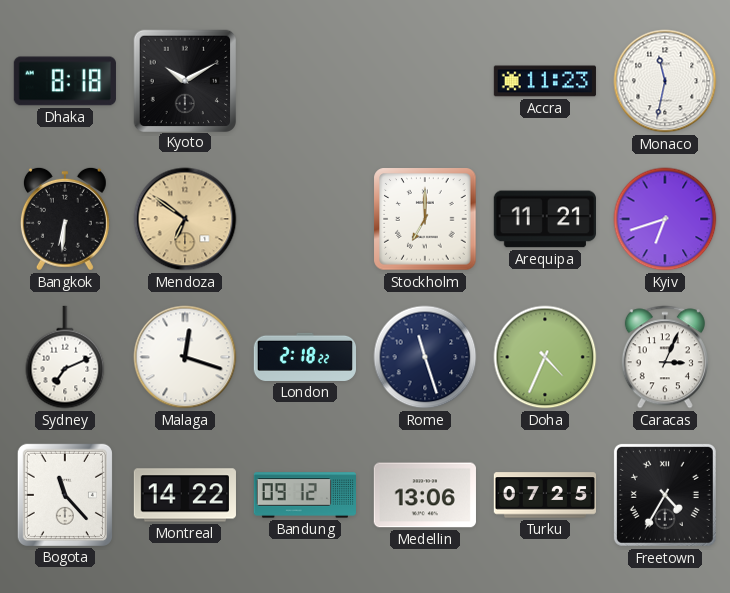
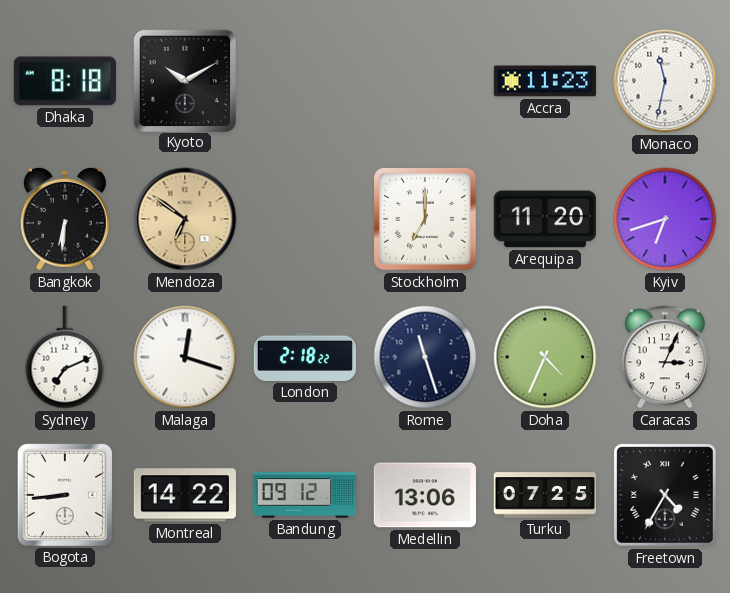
Arequipa: 11:21 -> 11:20
Bogota: 11:23 -> 8:44
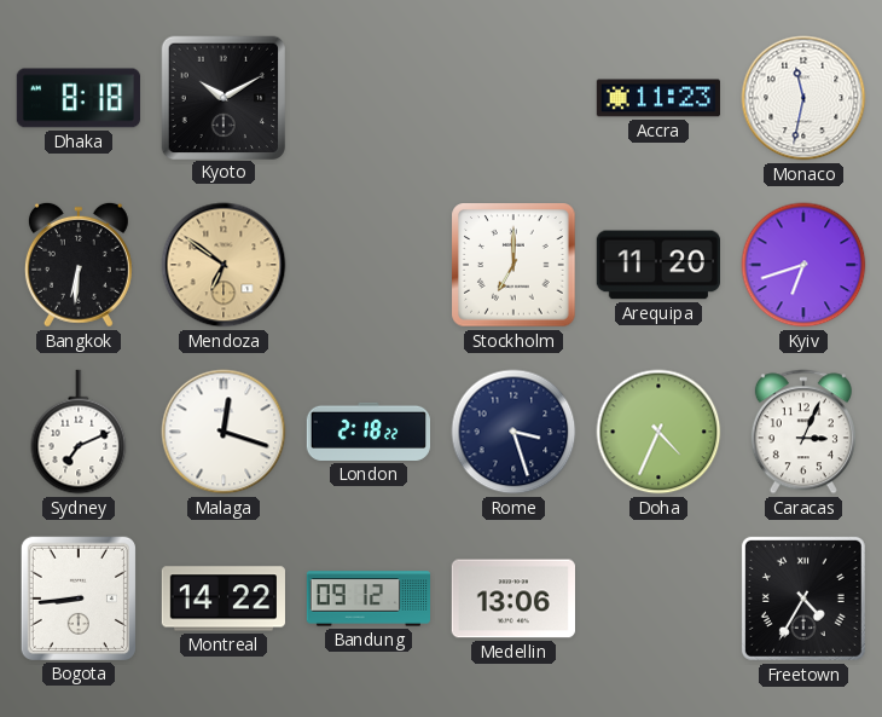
Rome: 11:27 -> 3:27
Turku: 07:25 -> none
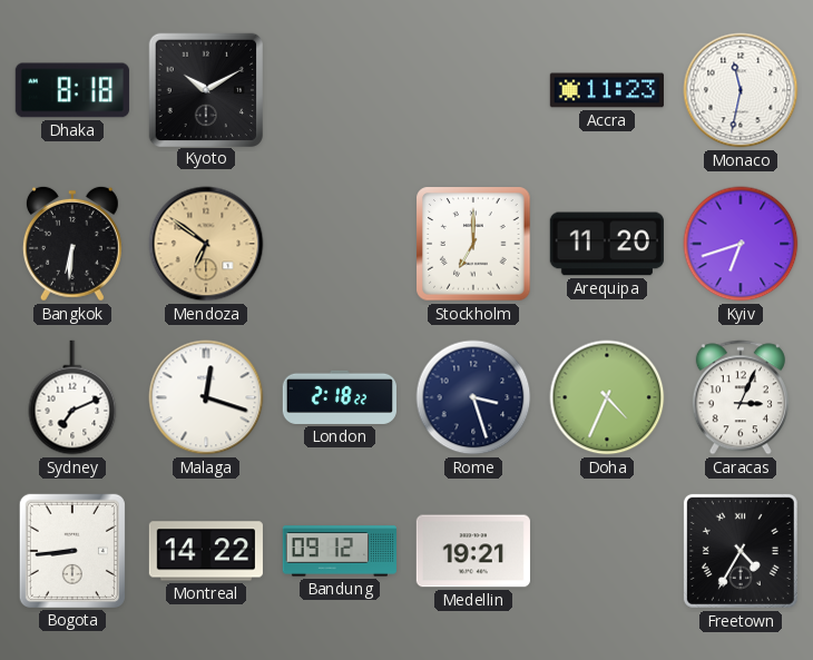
Medellin: 13:06 -> 19:21
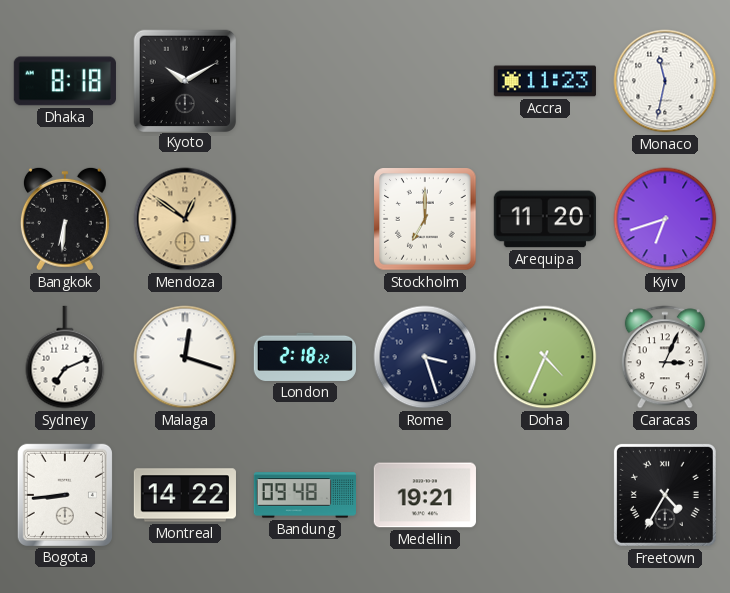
Mendoza: 6:51 -> 12:51
Bandung: 09:12 -> 09:48
